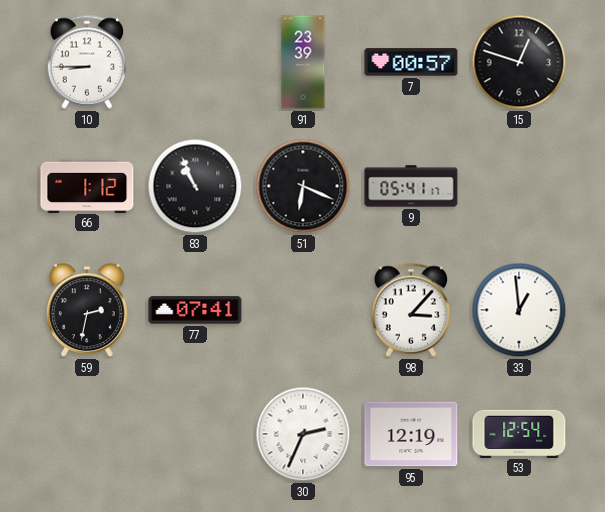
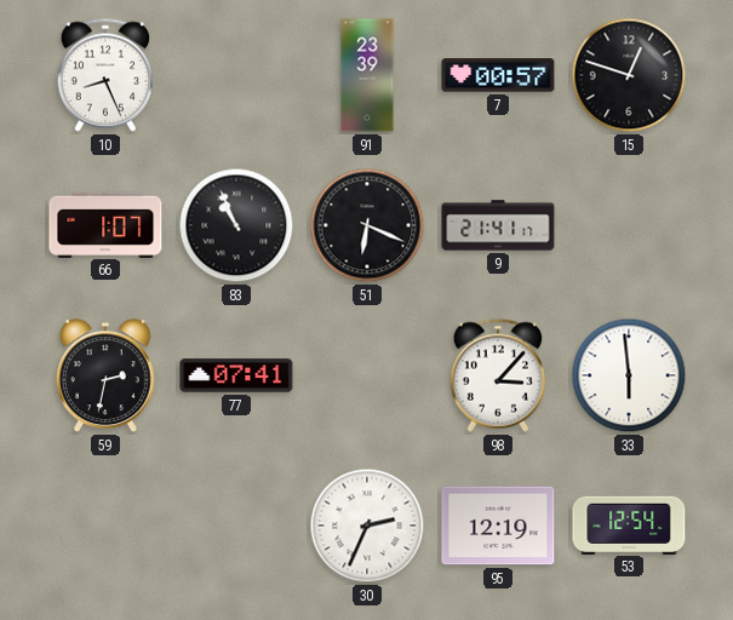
10: 8:45 -> 8:26
66: 1:12 -> 1:07
9: 05:41 -> 21:41
33: 12:59 -> 5:59
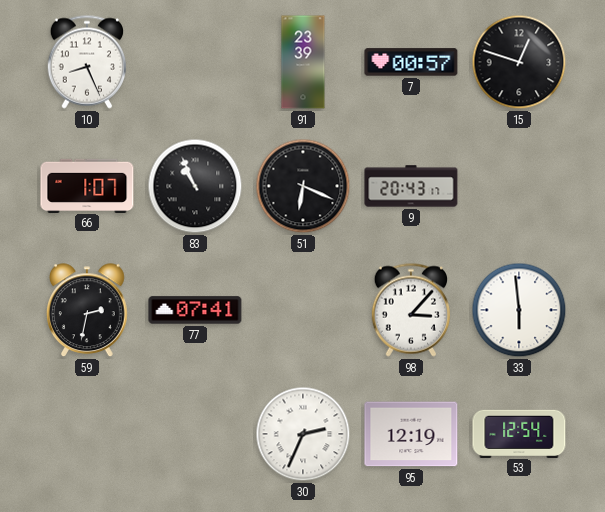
9: 21:41 -> 20:43
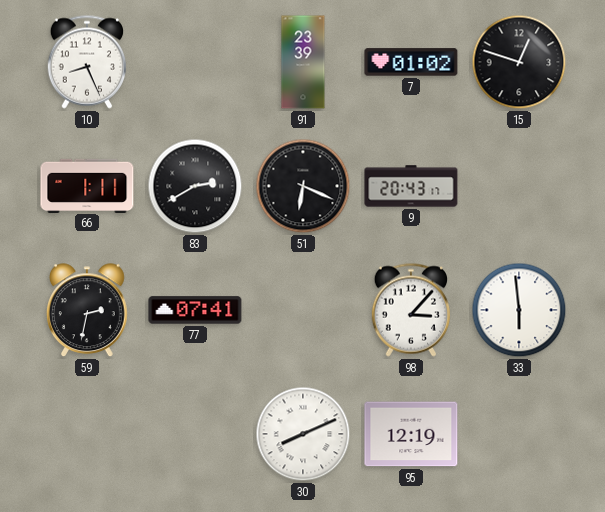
7: 00:57 -> 01:02
66: 1:07 -> 1:11
83: 10:56 -> 2:40
30: 2:34 -> 8:11
53: 12:54 -> none
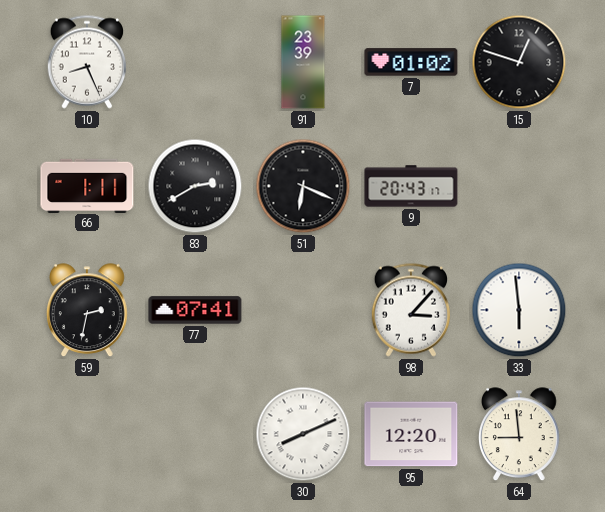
95: 12:19 -> 12:20
64: none -> 8:59
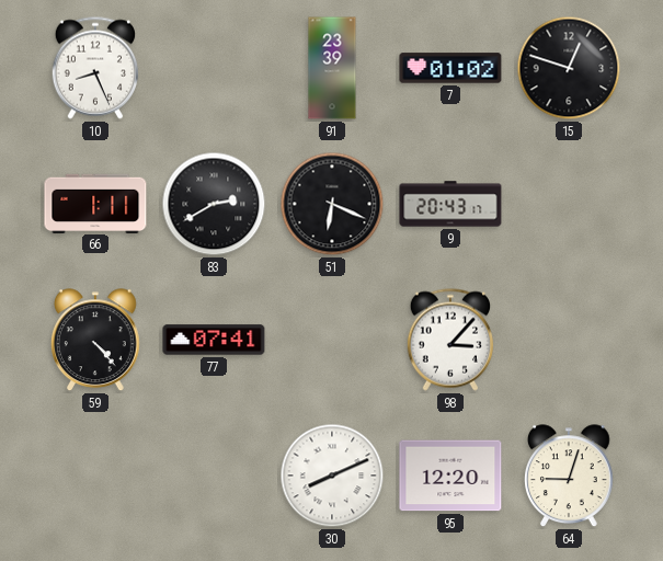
59: 2:32 -> 4:23
33: 5:59 -> none
64: 8:59 -> 9:03
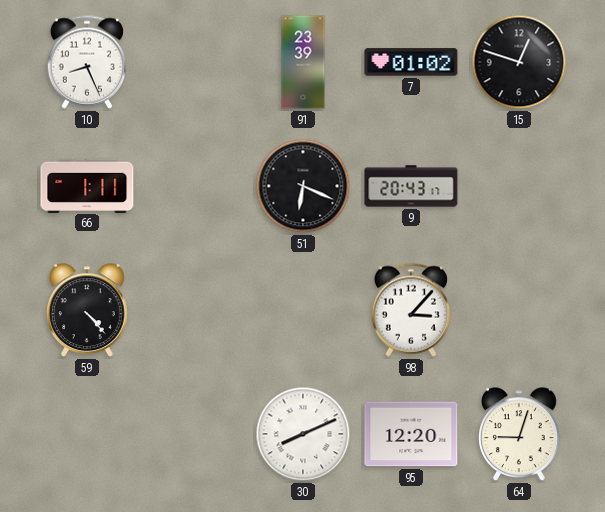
83: 2:40 -> none
77: 07:41 -> none
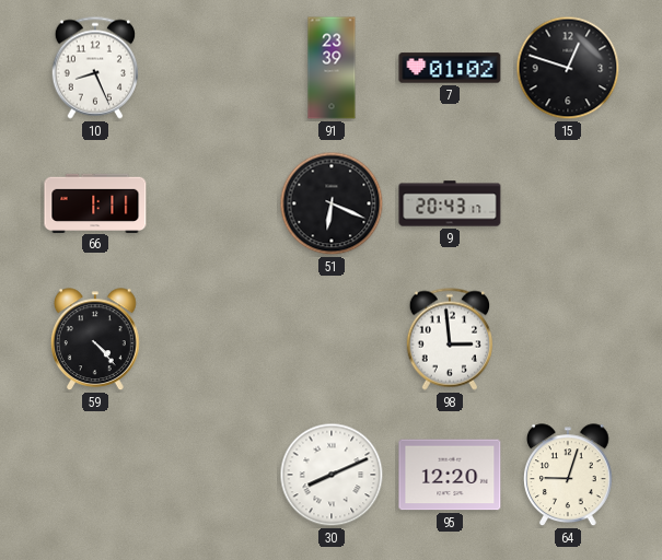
98: 3:07 -> 2:59
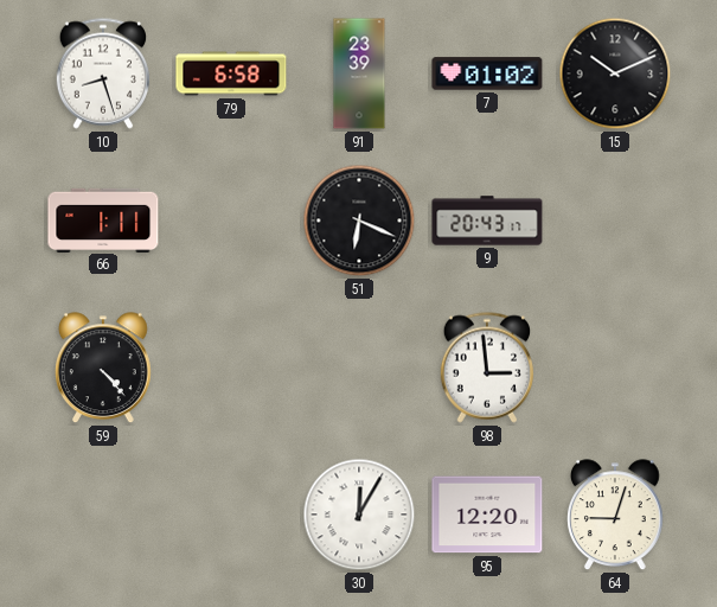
10: 8:26 -> 8:27
79: none -> 6:58
15: 12:48 -> 10:11
30: 8:11 -> 12:05
